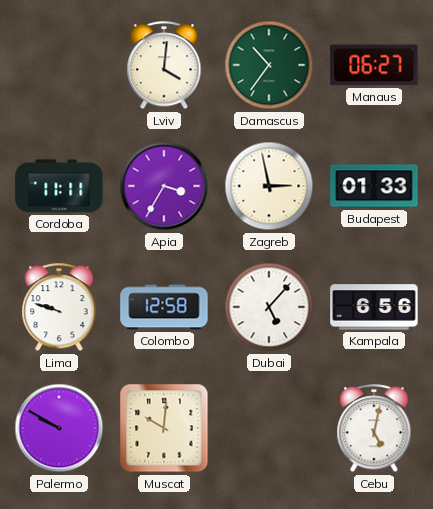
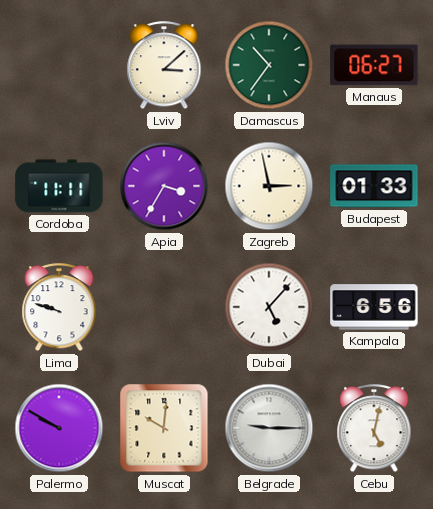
Lviv: 4:01 -> 3:08
Colombo: 12:58 -> none
Belgrade: none -> 9:15
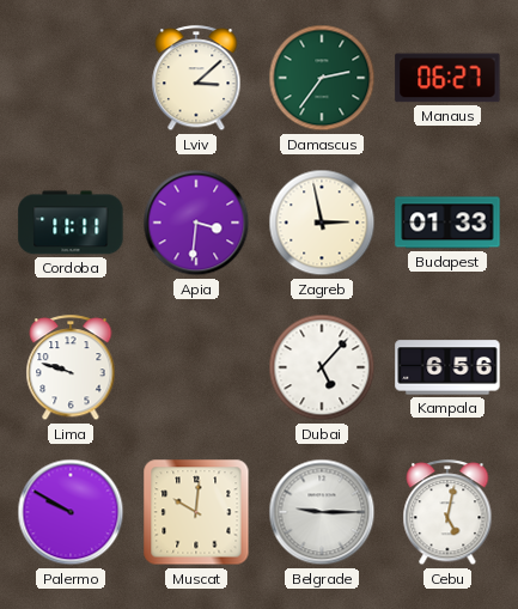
Damascus: 10:36 -> 2:36
Apia: 3:35 -> 3:31
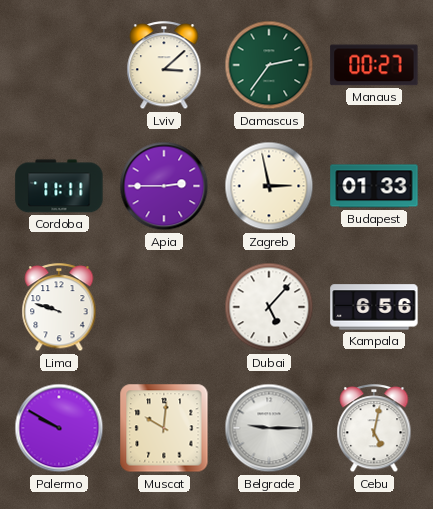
Manaus: 06:27 -> 00:27
Apia: 3:31 -> 2:45
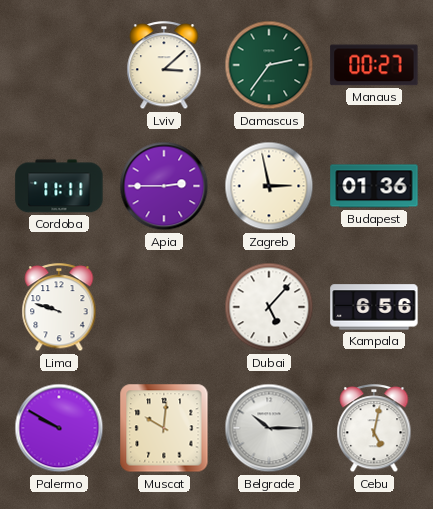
Budapest: 01:33 -> 01:36
Belgrade: 9:15 -> 10:15
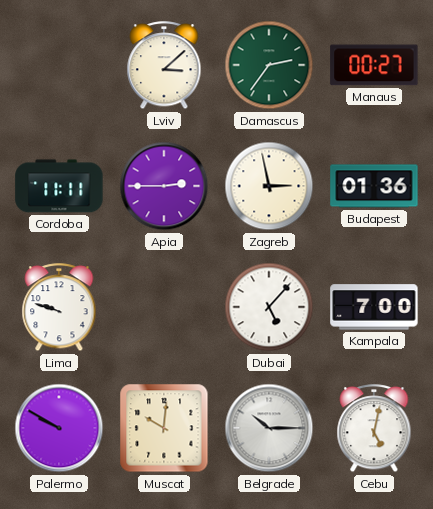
Kampala: 6:56 -> 7:00
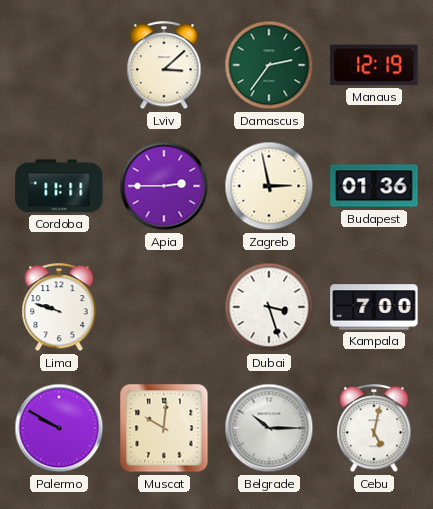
Manaus: 00:27 -> 12:19
Dubai: 5:07 -> 3:27
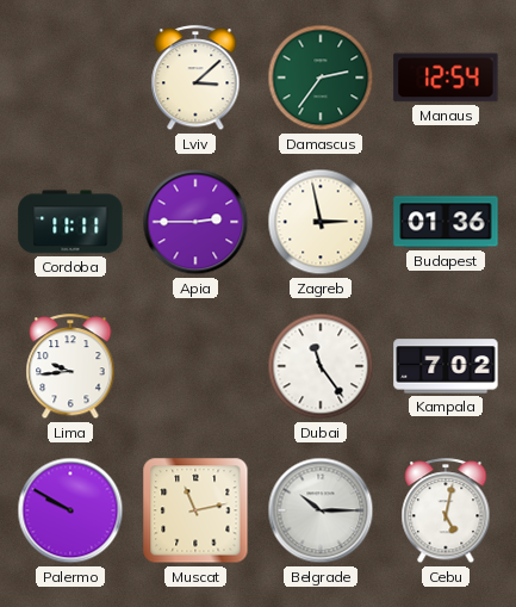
Manaus: 12:19 -> 12:54
Lima: 9:48 -> 9:44
Dubai: 3:27 -> 11:24
Kampala: 7:00 -> 7:02
Muscat: 10:01 -> 11:13
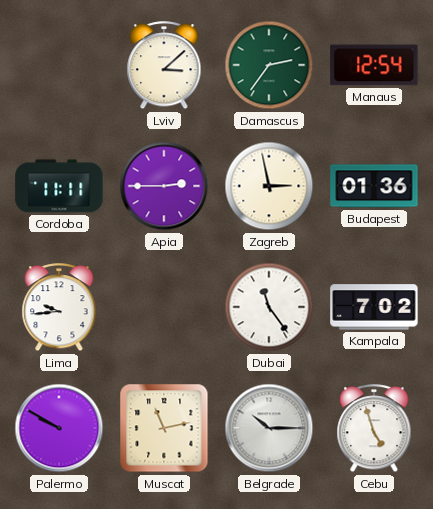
Cebu: 5:02 -> 4:57
